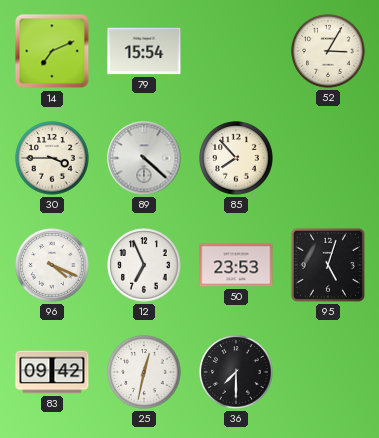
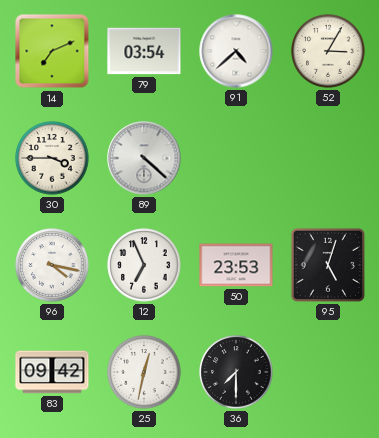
79: 15:54 -> 03:54
91: none -> 4:38
85: 7:53 -> none
96: 4:19 -> 4:17
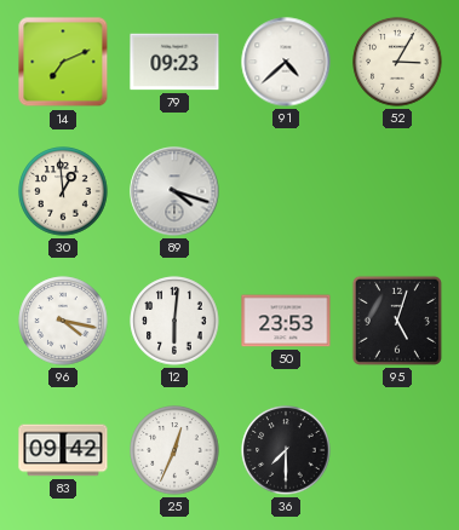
79: 03:54 -> 09:23
30: 3:45 -> 12:59
89: 4:22 -> 4:18
12: 6:56 -> 6:01
25: 12:32 -> 12:34
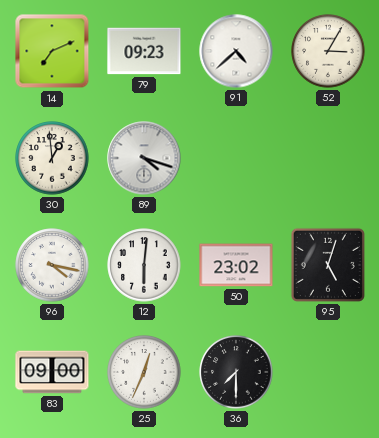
50: 23:53 -> 23:02
83: 09:42 -> 09:00
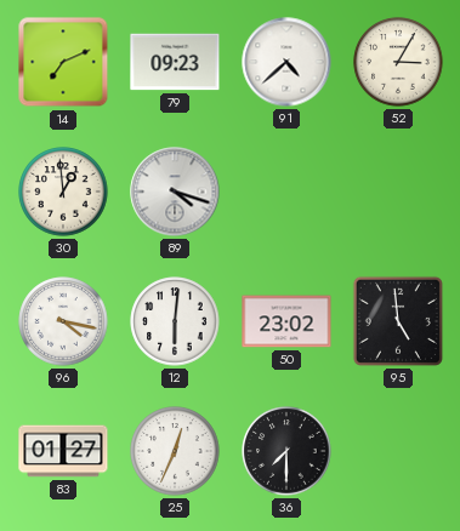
95: 5:03 -> 4:59
83: 09:00 -> 01:27
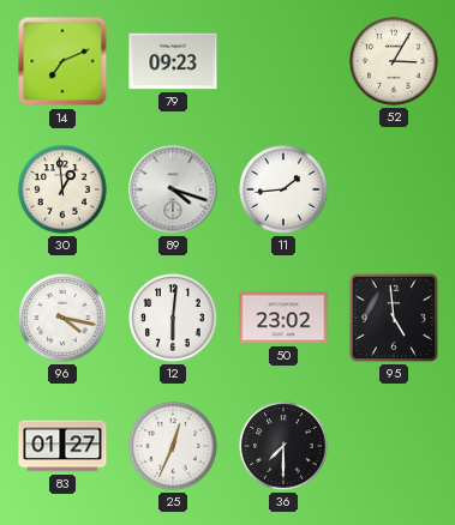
91: 4:38 -> none
11: none -> 1:44
